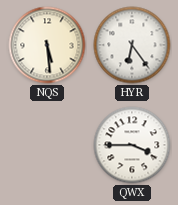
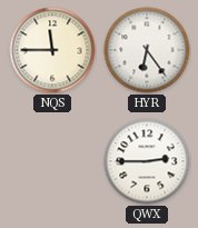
NQS: 5:29 -> 11:45
QWX: 3:45 -> 2:45
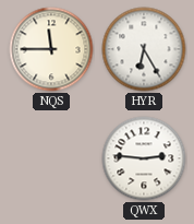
HYR: 6:24 -> 6:25
QWX: 2:45 -> 2:46
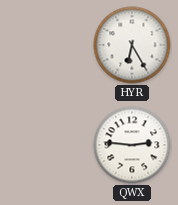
NQS: 11:45 -> none
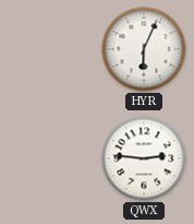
HYR: 6:25 -> 6:04
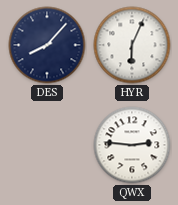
DES: none -> 8:07
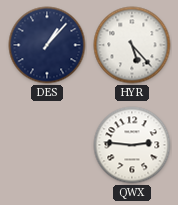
DES: 8:07 -> 1:07
HYR: 6:04 -> 5:23
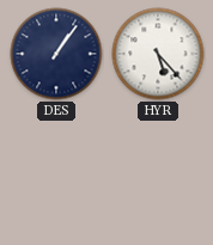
DES: 1:07 -> 1:06
QWX: 2:46 -> none
